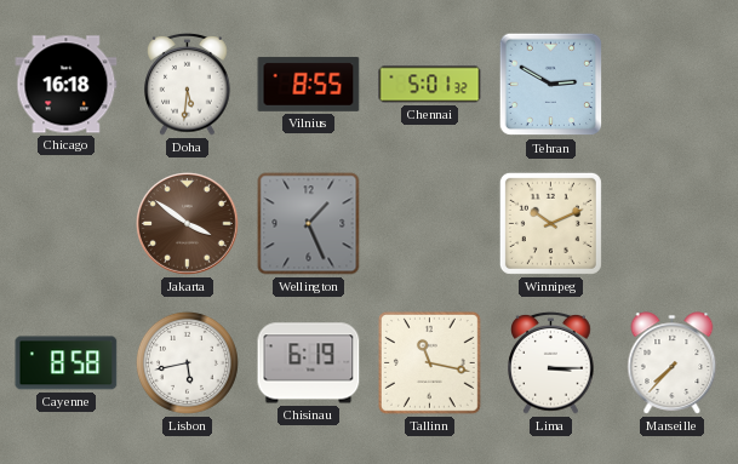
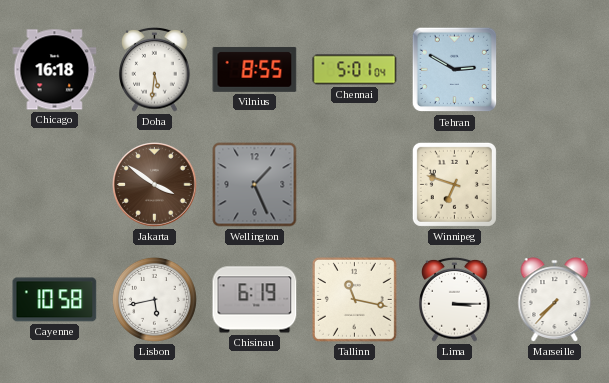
Chennai: 5:01:32 -> 5:01:04
Winnipeg: 10:11 -> 6:48
Cayenne: 8:58 -> 10:58
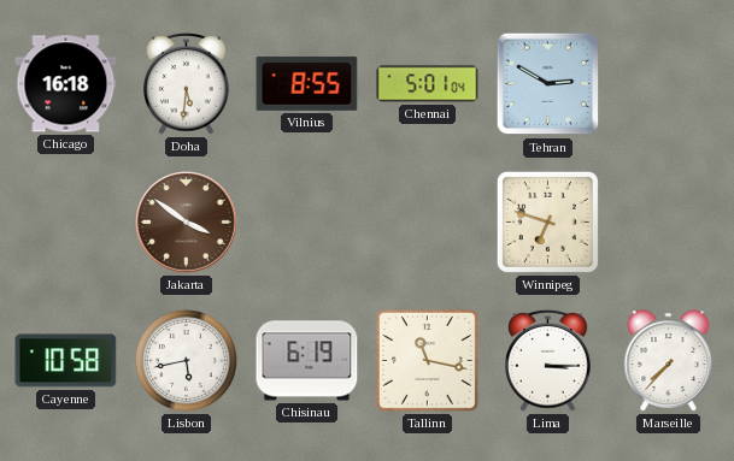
Wellington: 1:26 -> none
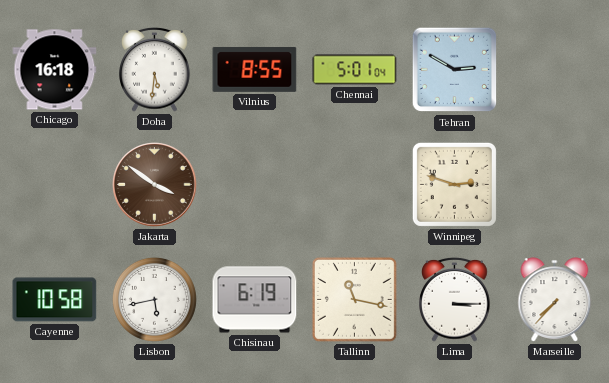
Winnipeg: 6:48 -> 2:48
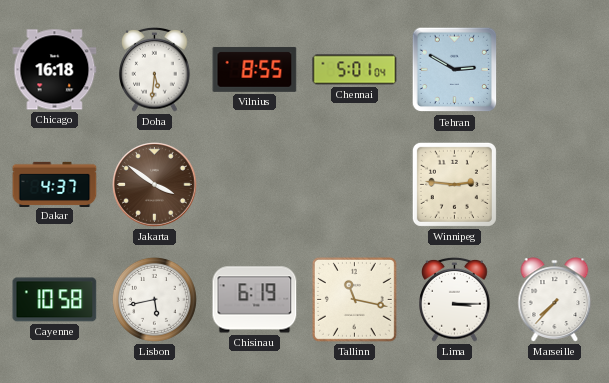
Dakar: none -> 4:37
Winnipeg: 2:48 -> 2:46
